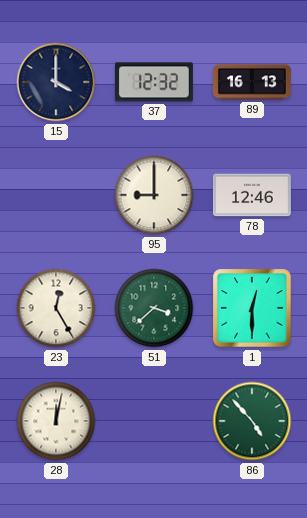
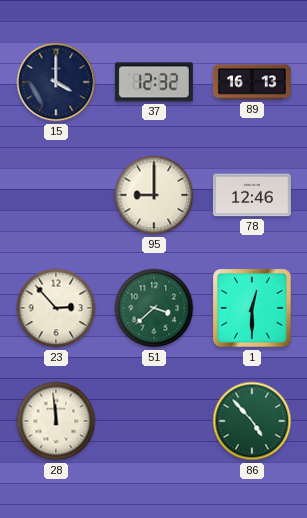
23: 12:25 -> 2:53
28: 12:02 -> 11:59
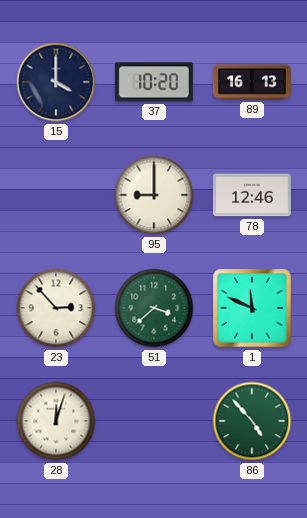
37: 12:32 -> 10:20
1: 12:30 -> 11:49
28: 11:59 -> 12:03
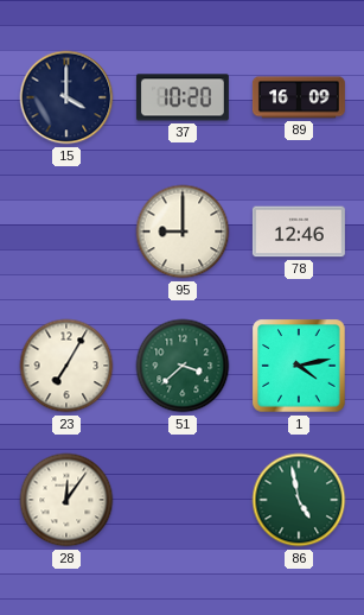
89: 16:13 -> 16:09
23: 2:53 -> 7:05
1: 11:49 -> 4:13
28: 12:03 -> 12:06
86: 4:53 -> 4:58
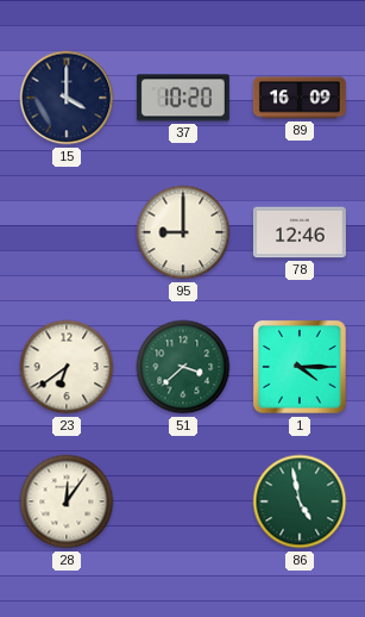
23: 7:05 -> 6:39
1: 4:13 -> 4:15
